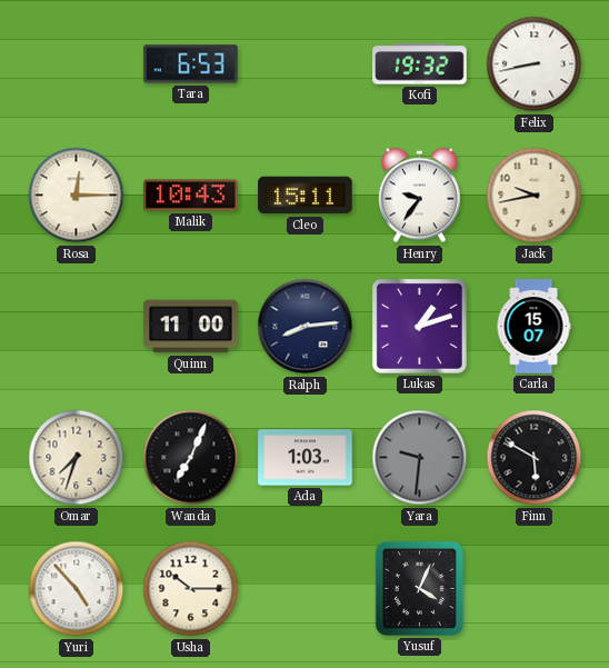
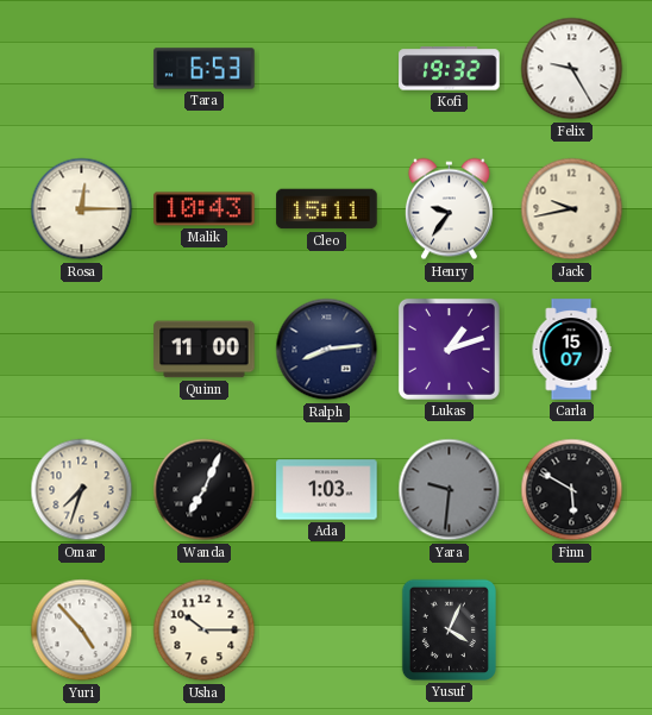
Felix: 8:43 -> 9:25
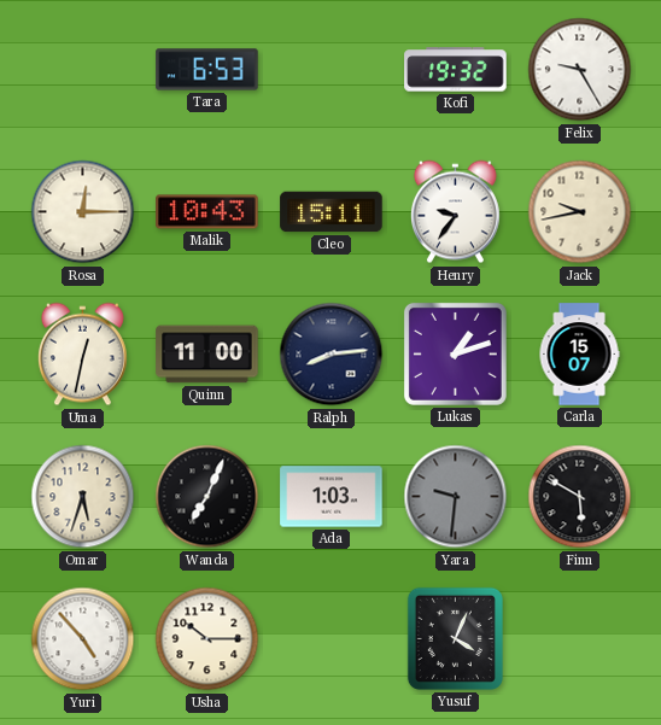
Uma: none -> 12:32
Omar: 7:33 -> 5:33
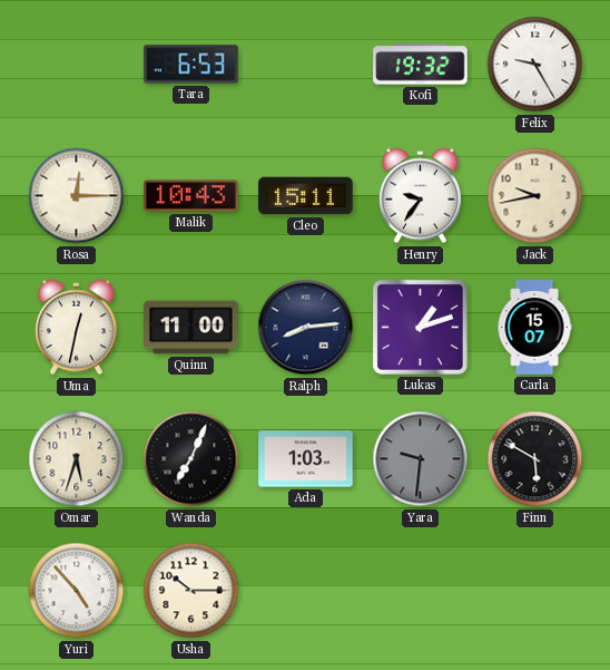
Yusuf: 4:04 -> none
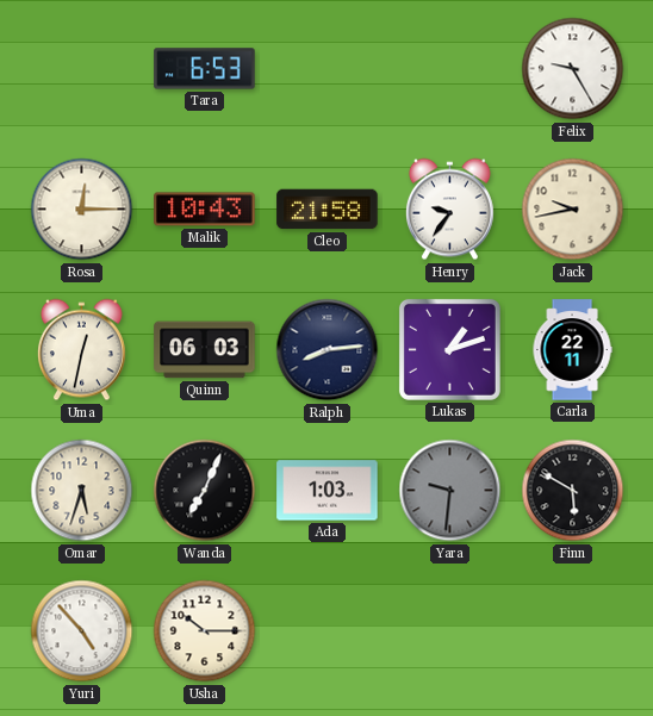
Kofi: 19:32 -> none
Cleo: 15:11 -> 21:58
Quinn: 11:00 -> 06:03
Carla: 15:07 -> 22:11
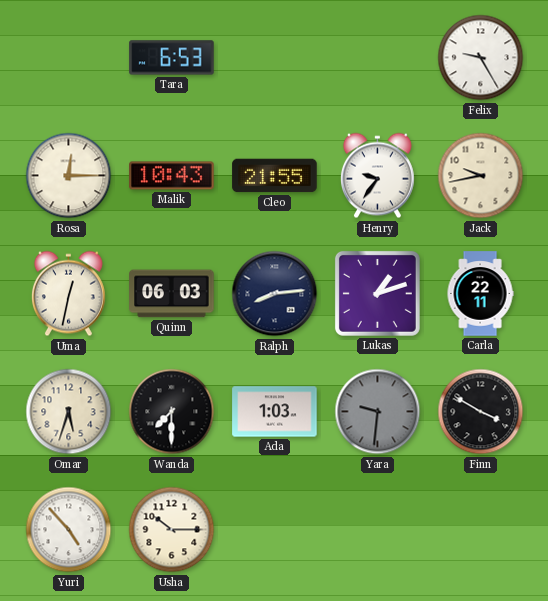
Cleo: 21:58 -> 21:55
Wanda: 7:04 -> 7:30
Finn: 5:50 -> 3:50
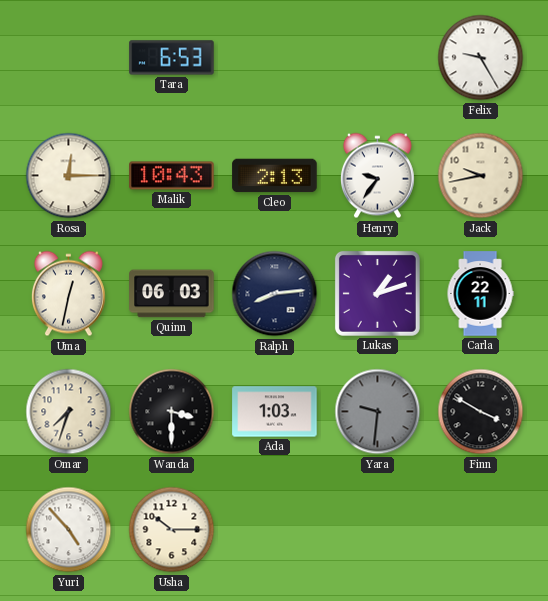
Cleo: 21:55 -> 2:13
Omar: 5:33 -> 7:33
Wanda: 7:30 -> 3:30
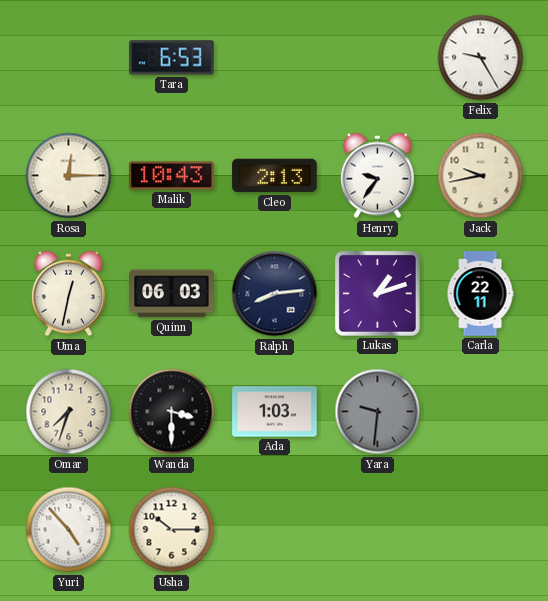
Finn: 3:50 -> none
